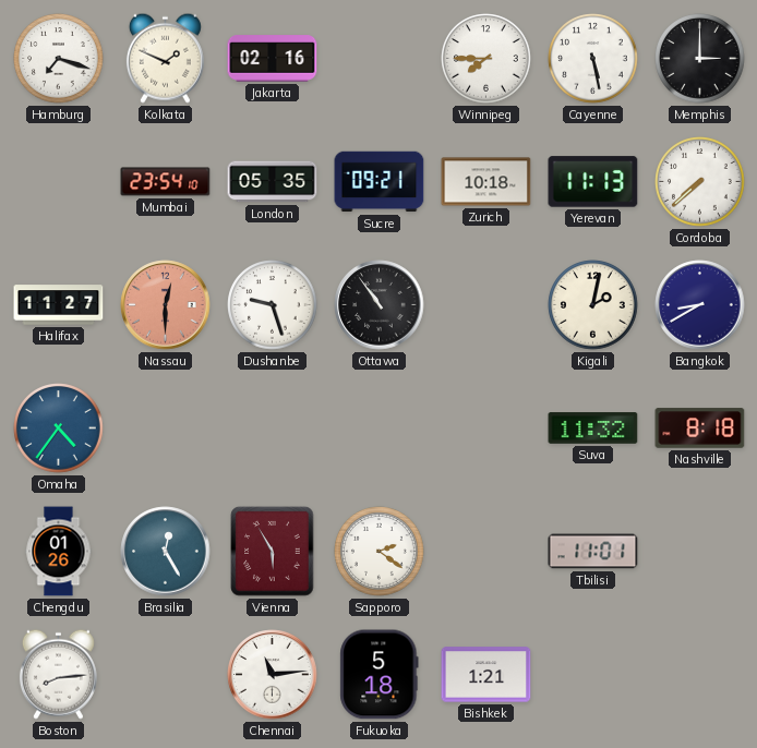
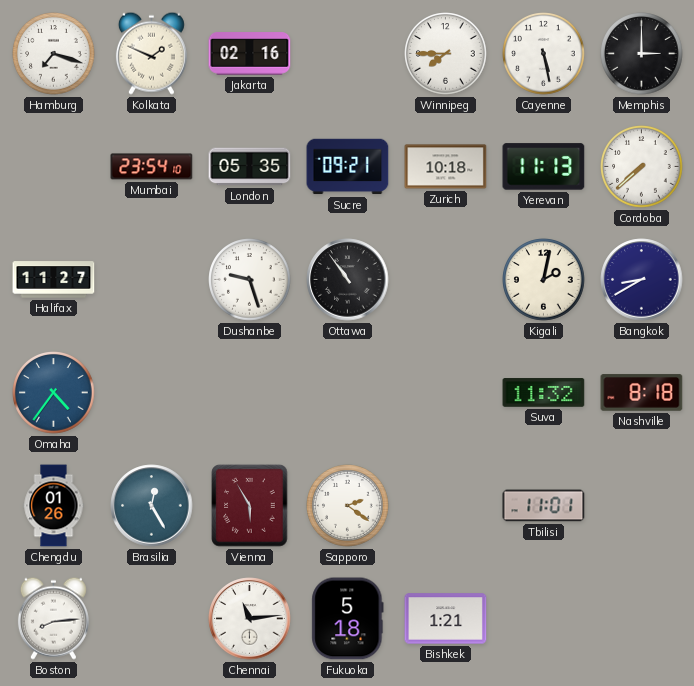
Nassau: 12:30 -> none
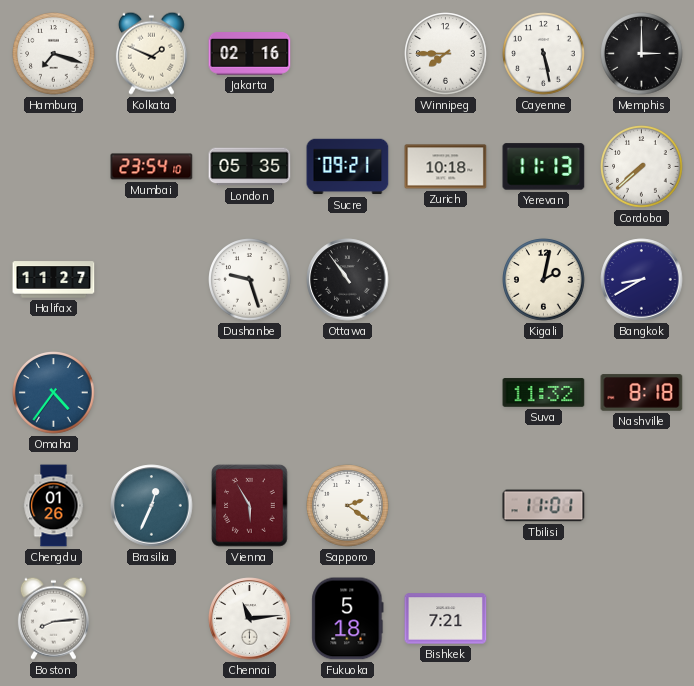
Brasilia: 12:25 -> 12:34
Bishkek: 1:21 -> 7:21
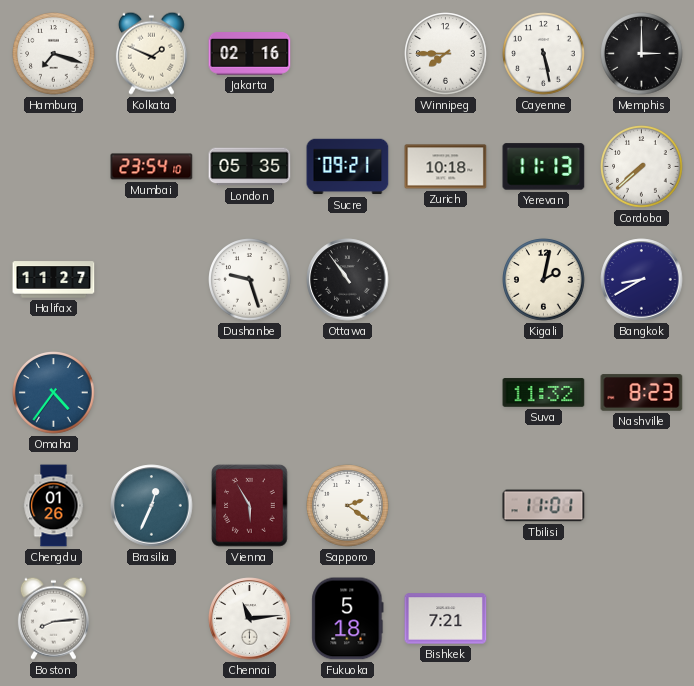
Nashville: 8:18 -> 8:23
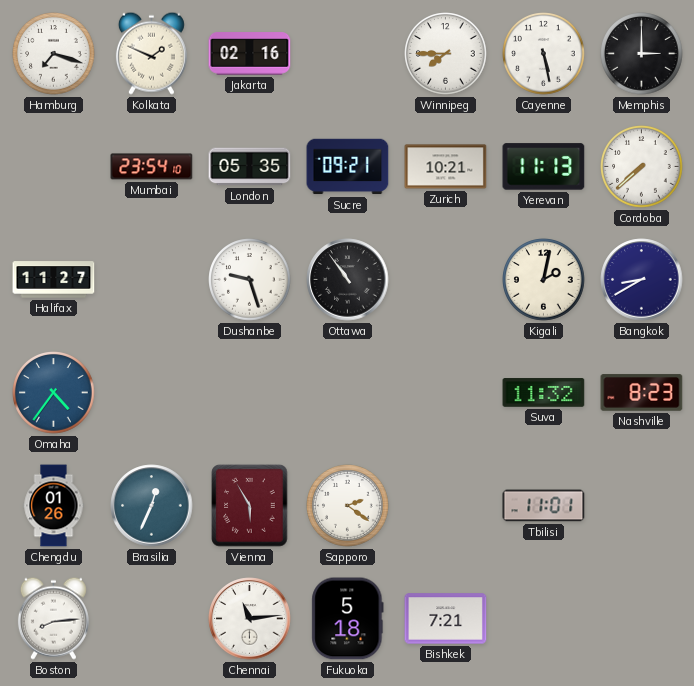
Zurich: 10:18 -> 10:21
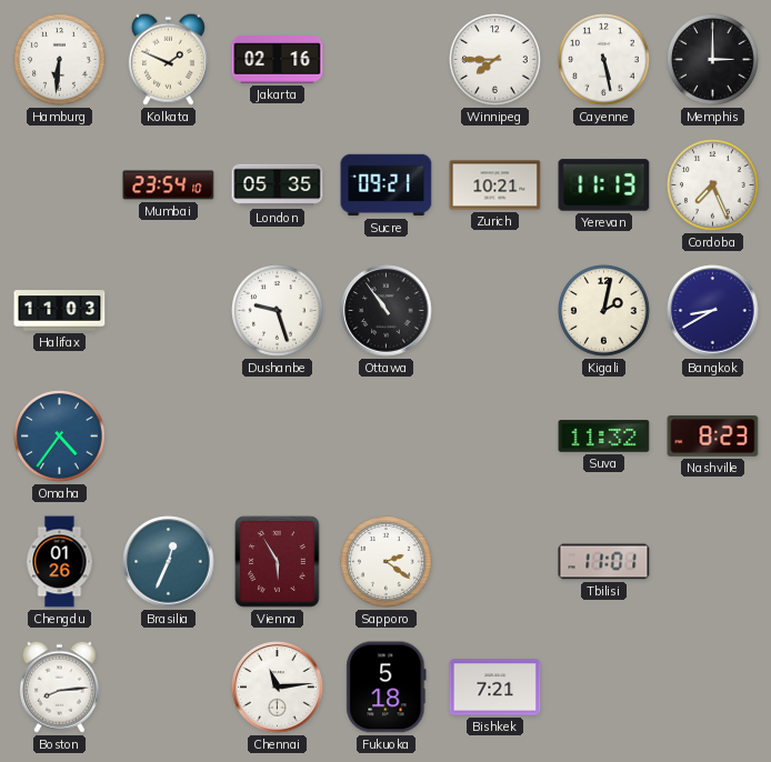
Hamburg: 7:18 -> 6:31
Cordoba: 7:38 -> 7:26
Halifax: 11:27 -> 11:03
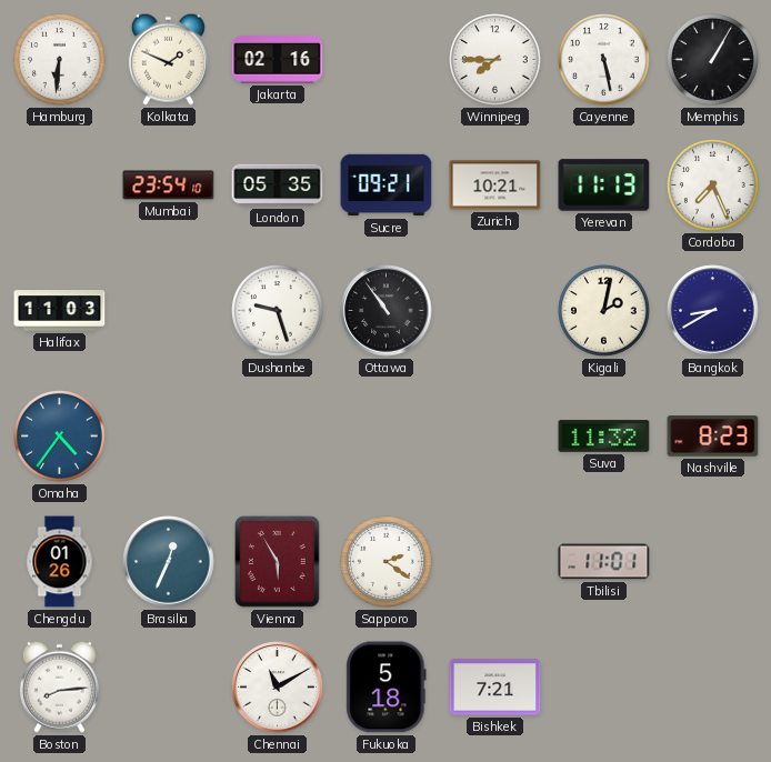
Memphis: 3:00 -> 1:05
Chennai: 11:14 -> 11:10
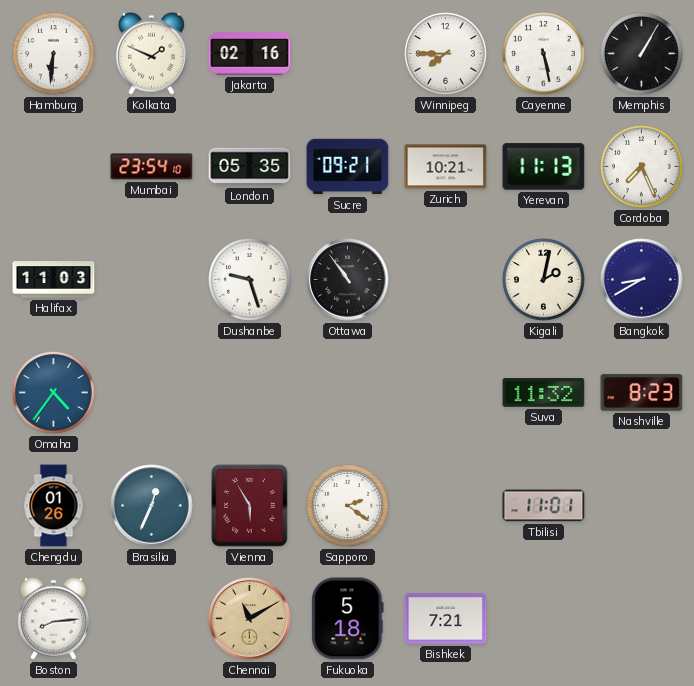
Chennai dial: white -> champagne
